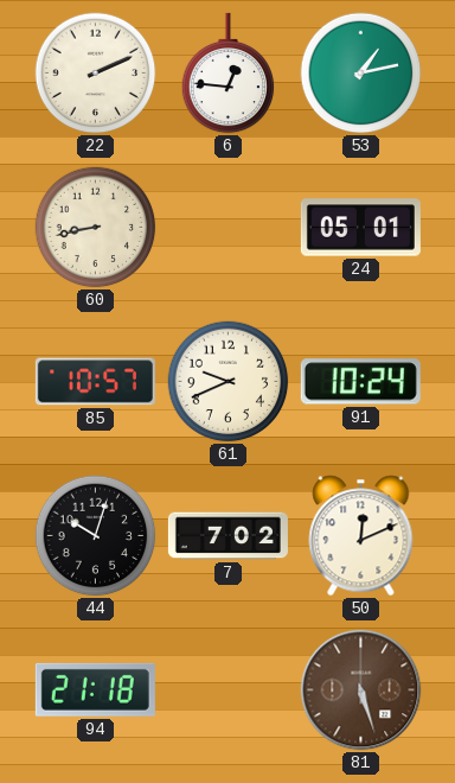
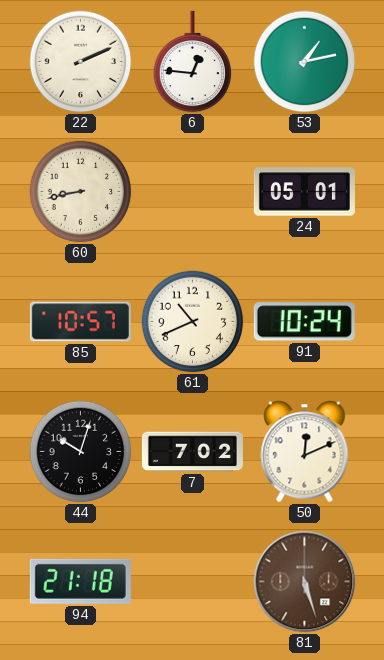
61: 9:41 -> 10:41
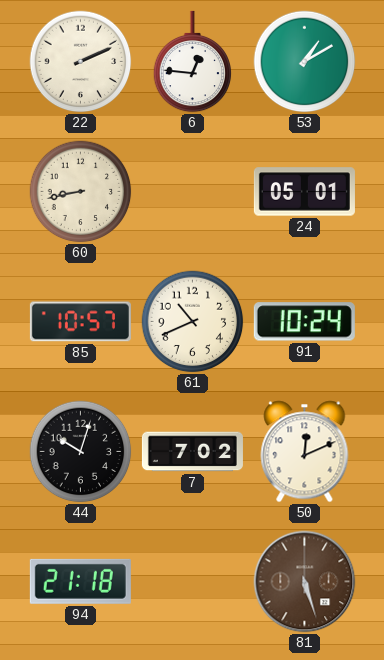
53: 1:13 -> 1:10
